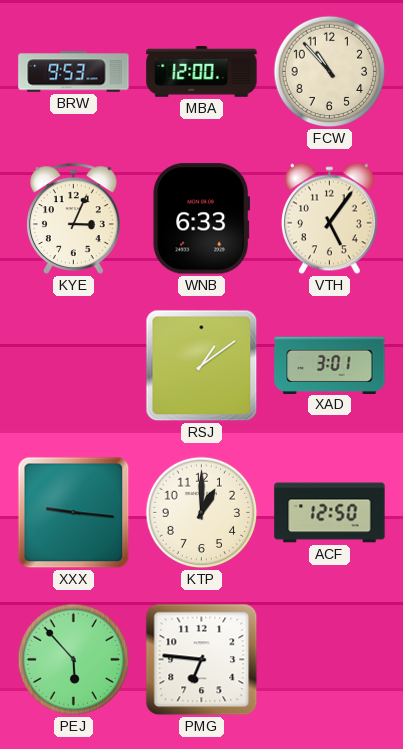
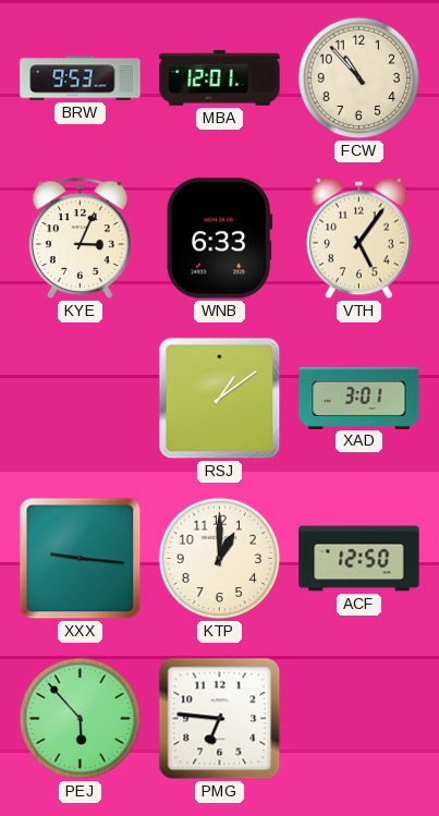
MBA: 12:00 -> 12:01
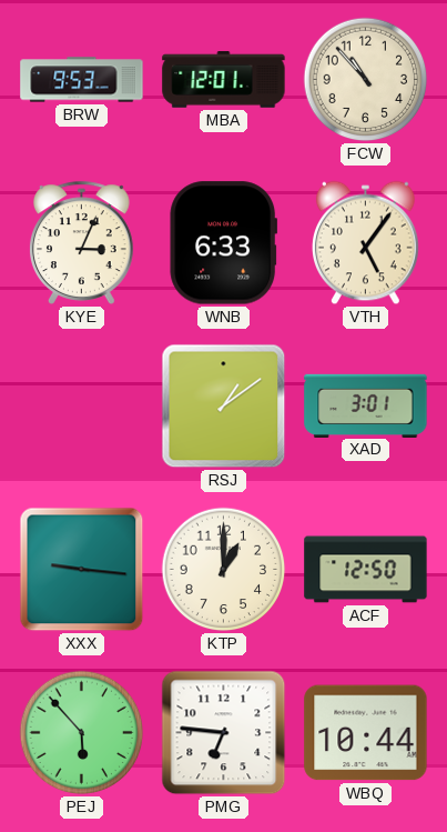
WBQ: none -> 10:44
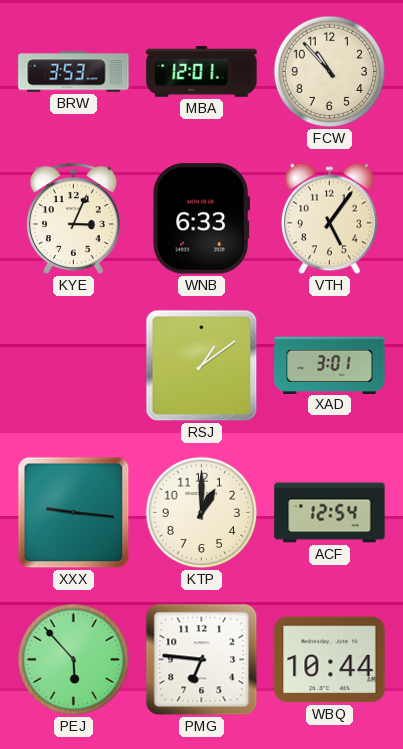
BRW: 9:53 -> 3:53
ACF: 12:50 -> 12:54
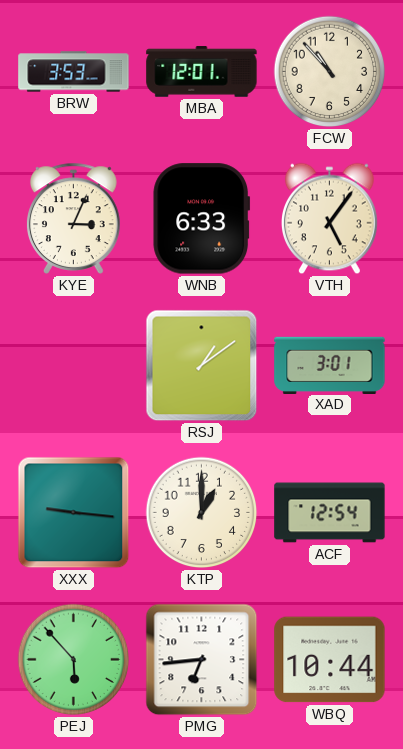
PMG: 6:46 -> 6:44
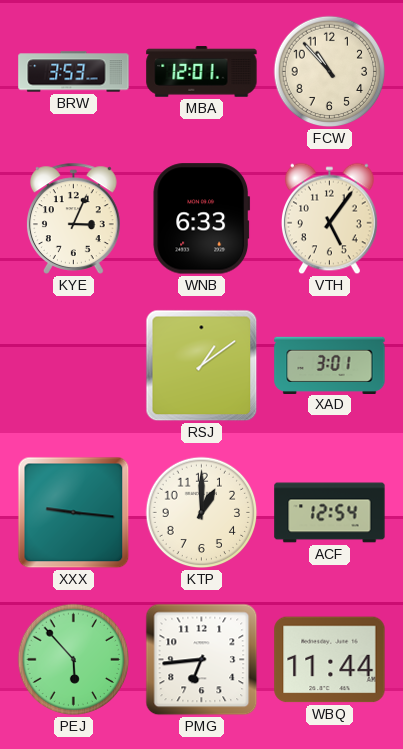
WBQ: 10:44 -> 11:44
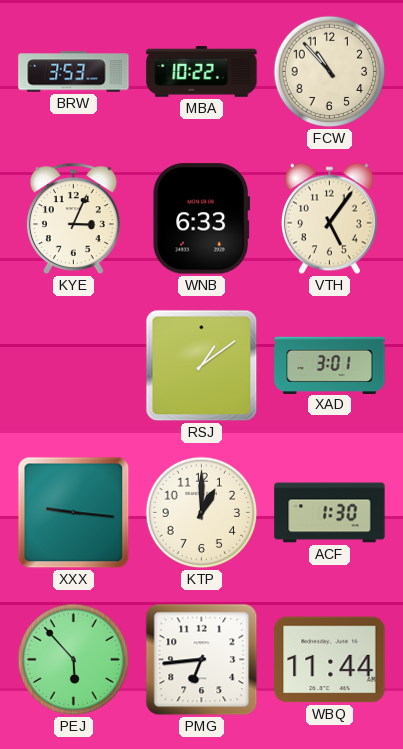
MBA: 12:01 -> 10:22
ACF: 12:54 -> 1:30
